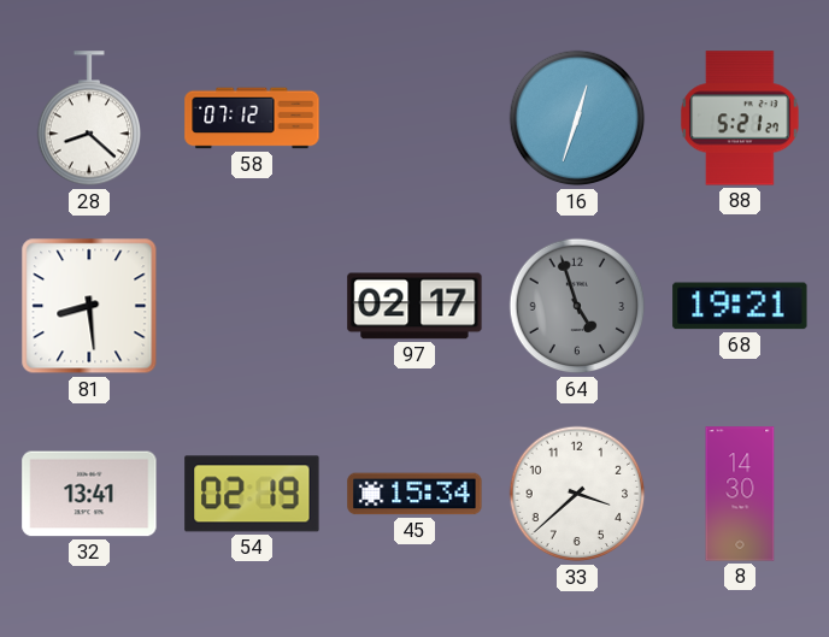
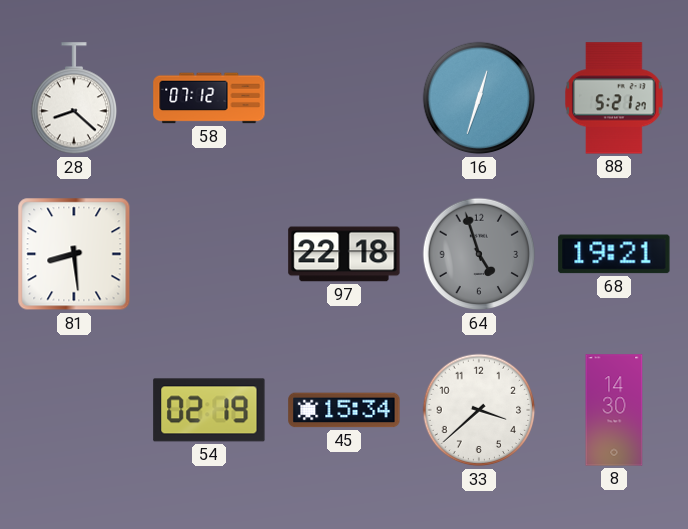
97: 02:17 -> 22:18
32: 13:41 -> none
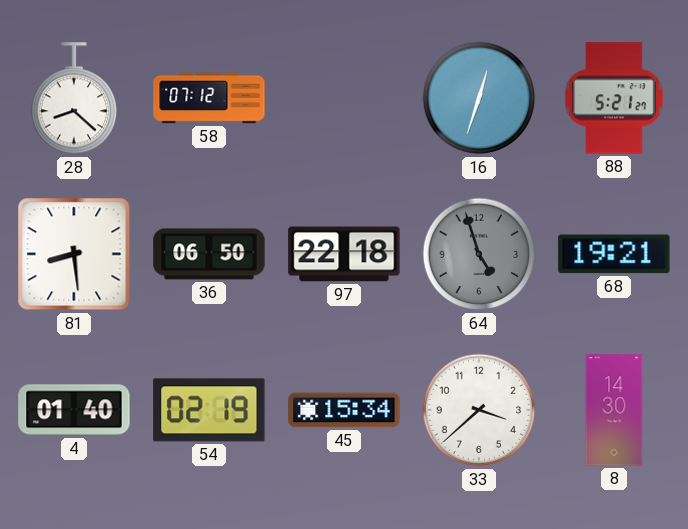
36: none -> 06:50
4: none -> 01:40
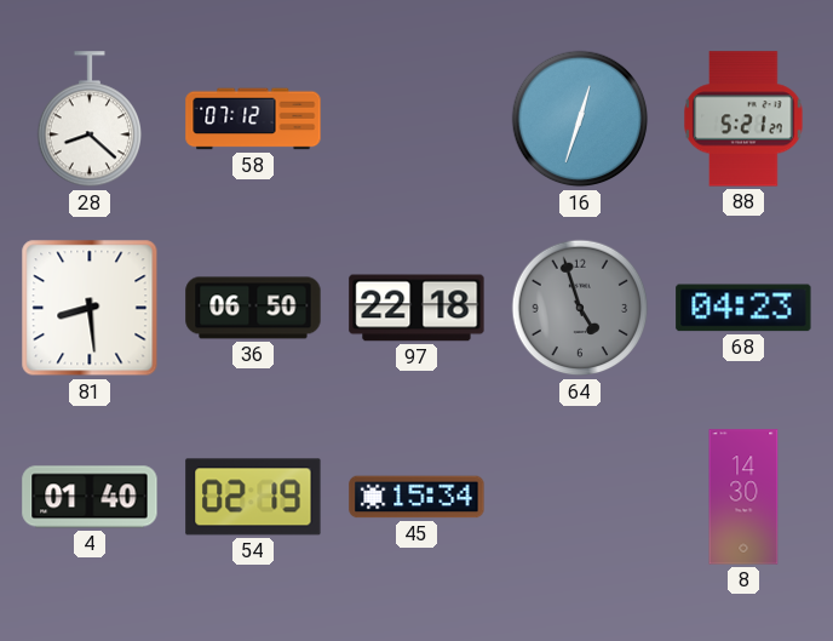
68: 19:21 -> 04:23
33: 3:38 -> none
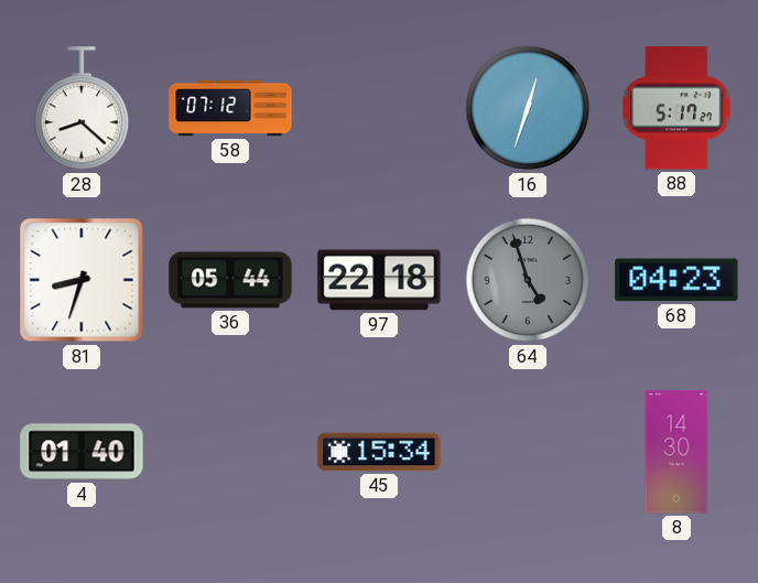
88: 5:21 -> 5:17
81: 8:29 -> 8:33
36: 06:50 -> 05:44
54: 02:19 -> none
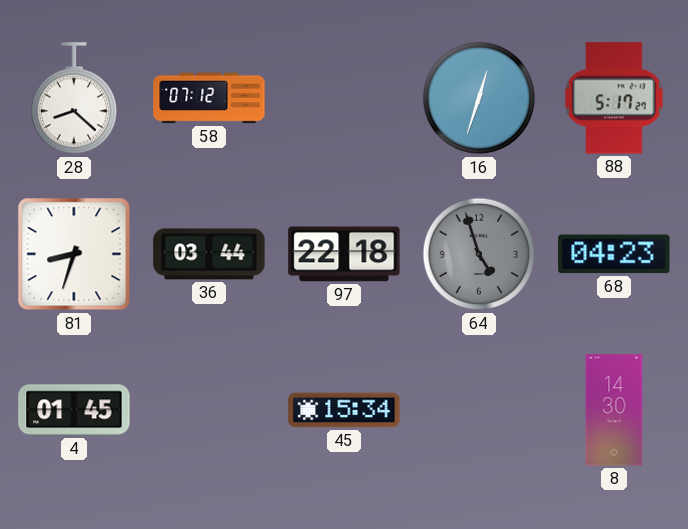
36: 05:44 -> 03:44
4: 01:40 -> 01:45
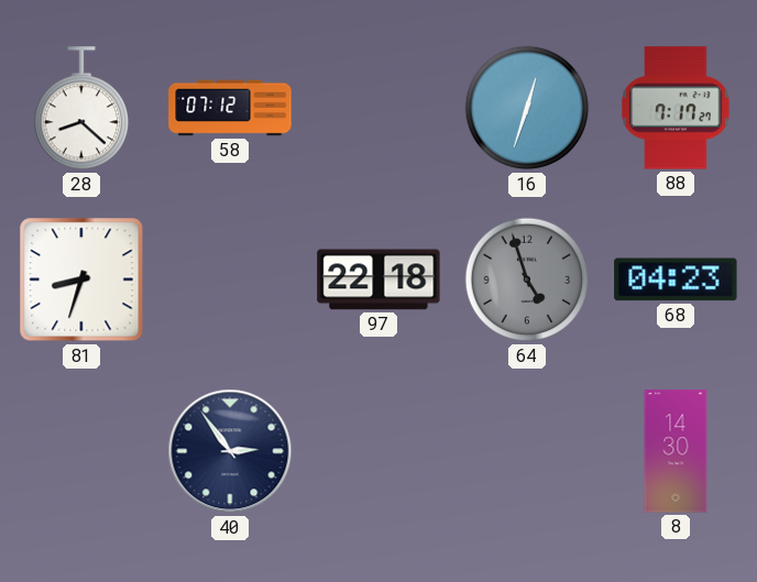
88: 5:17 -> 7:17
36: 03:44 -> none
4: 01:45 -> none
40: none -> 2:54
45: 15:34 -> none
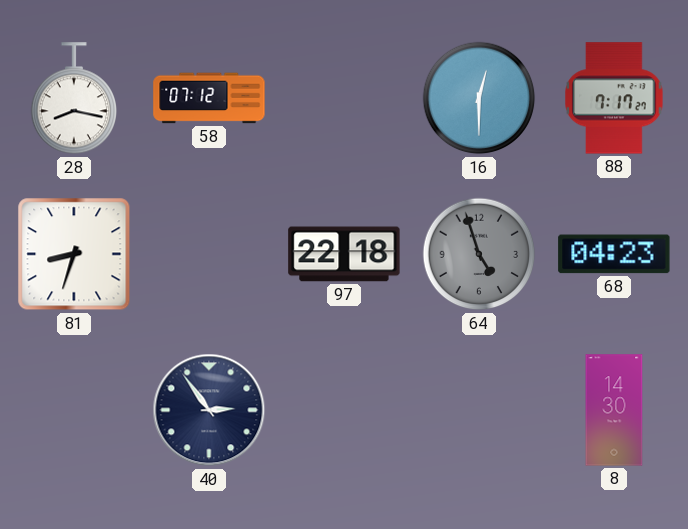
28: 8:22 -> 8:17
16: 12:33 -> 12:30
